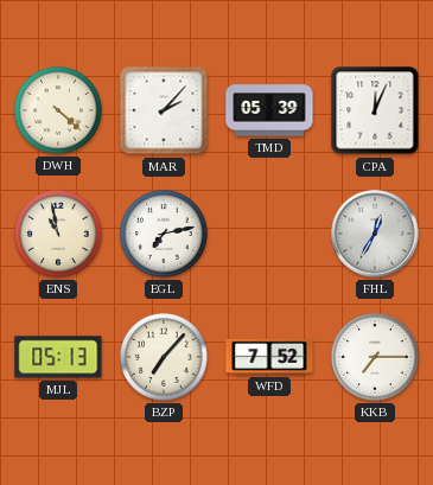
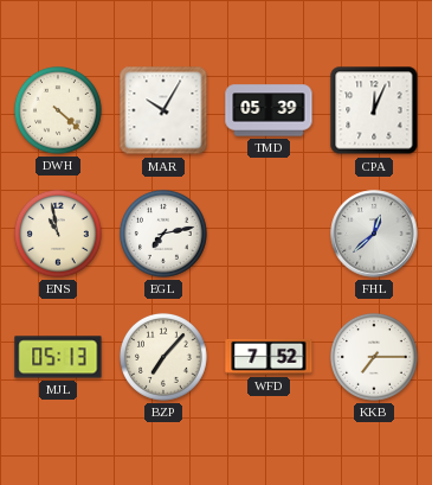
MAR: 2:07 -> 10:05
FHL: 12:35 -> 12:38
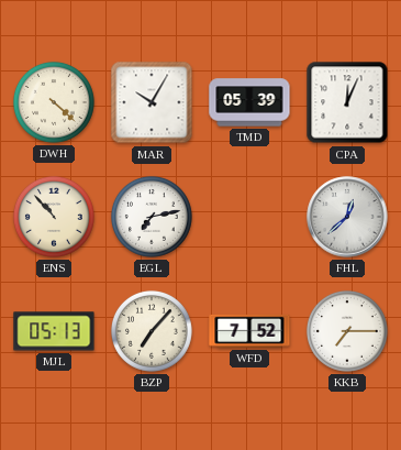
ENS: 10:58 -> 10:53
